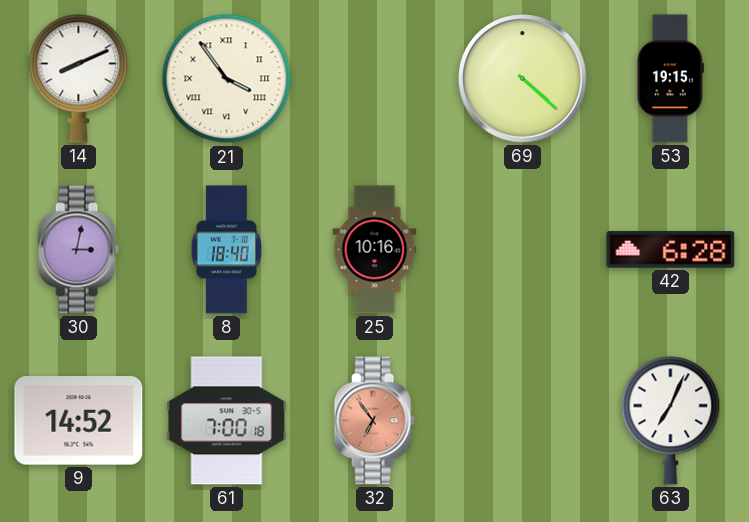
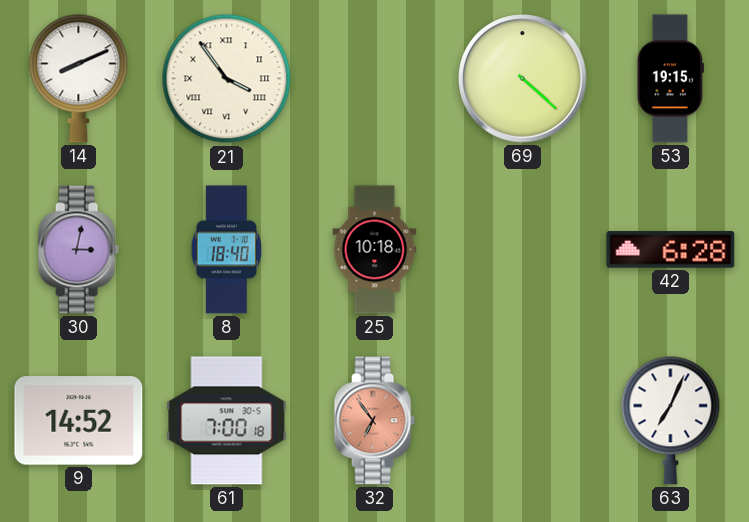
25: 10:16 -> 10:18
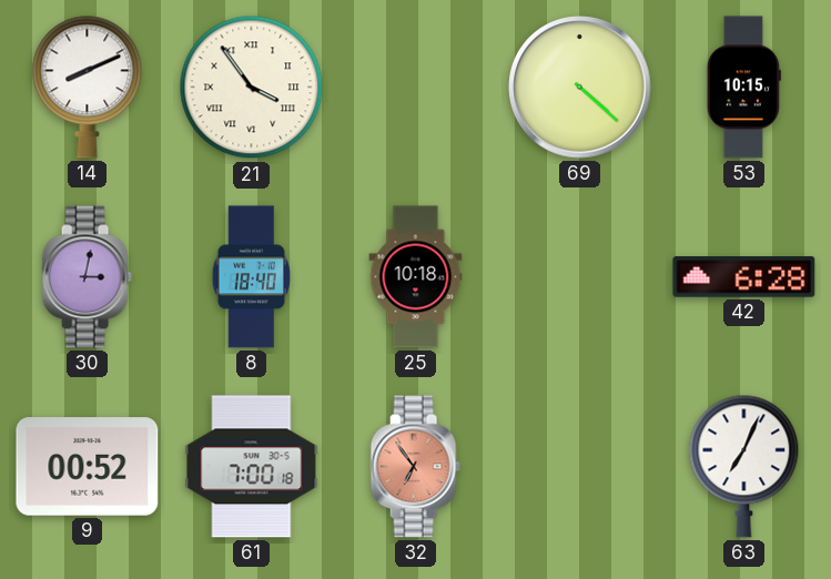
53: 19:15 -> 10:15
9: 14:52 -> 00:52
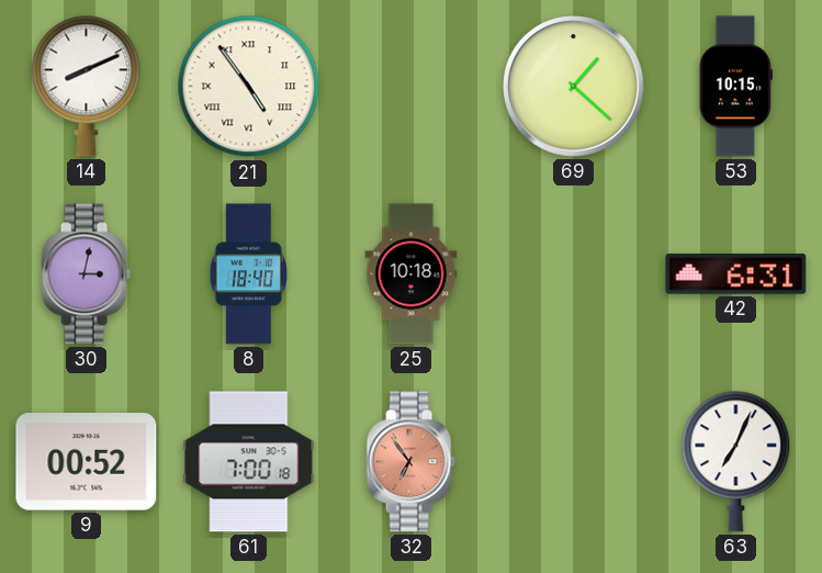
21: 3:54 -> 4:54
69: 4:22 -> 1:22
42: 6:28 -> 6:31
